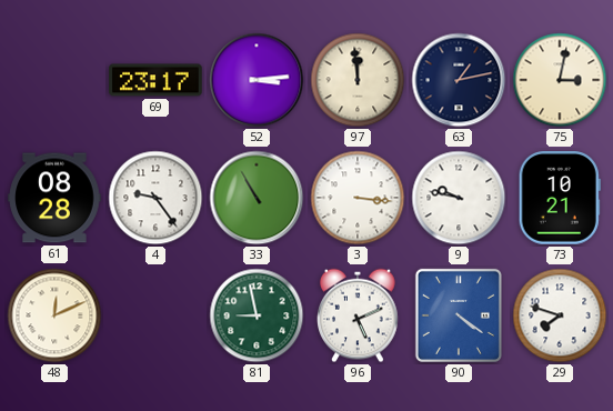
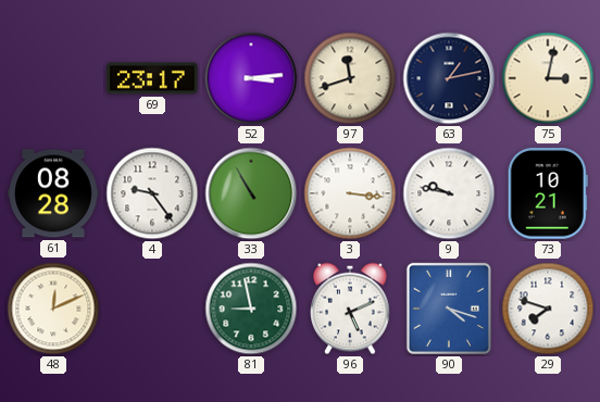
97: 11:59 -> 11:42
90: 4:21 -> 4:18
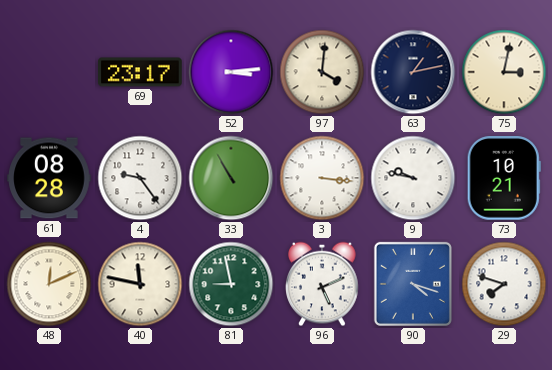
97: 11:42 -> 4:01
40: none -> 11:47
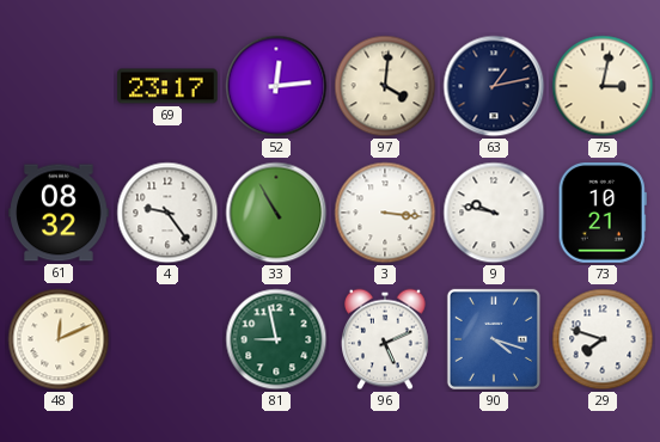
52: 3:14 -> 12:14
61: 08:28 -> 08:32
40: 11:47 -> none
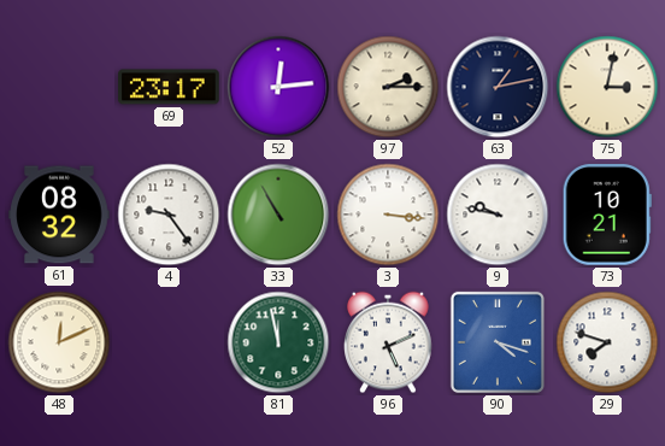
97: 4:01 -> 2:15
81: 8:58 -> 11:58
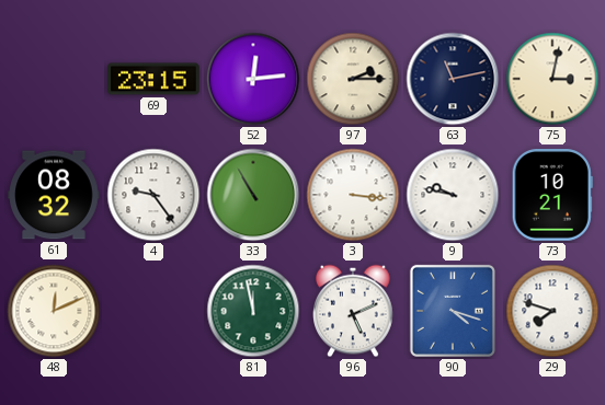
69: 23:17 -> 23:15
63: 1:13 -> 11:13
